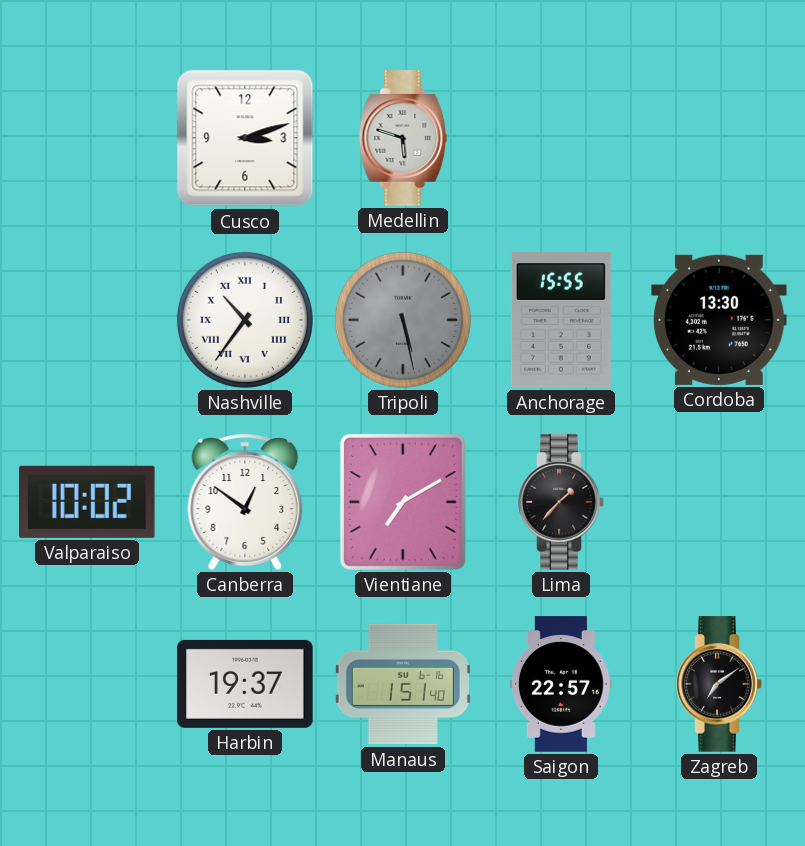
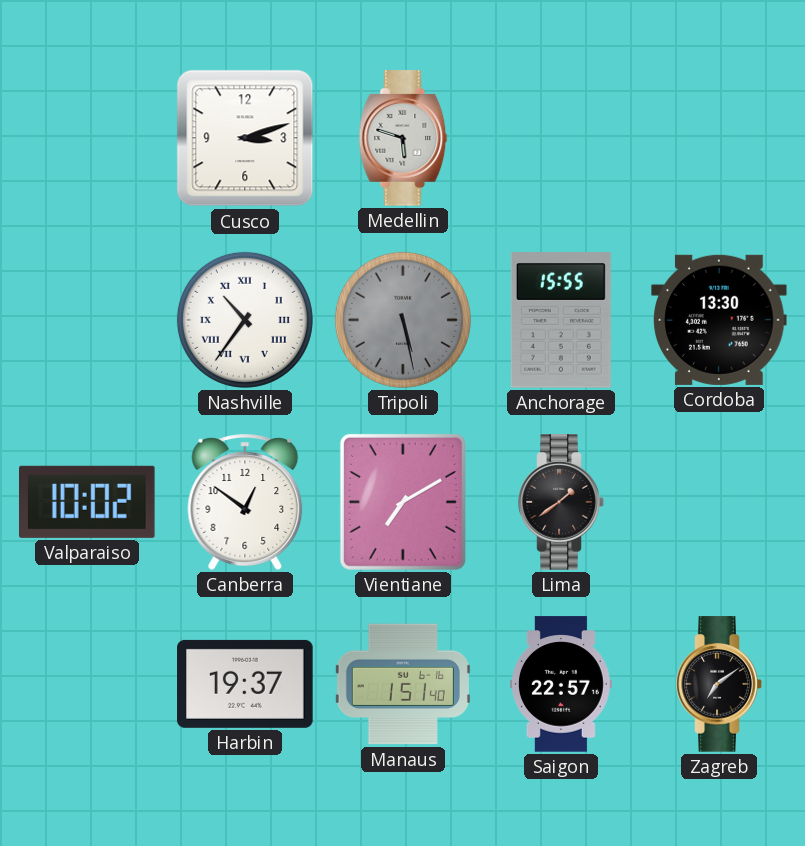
Lima: 1:37 -> 1:39
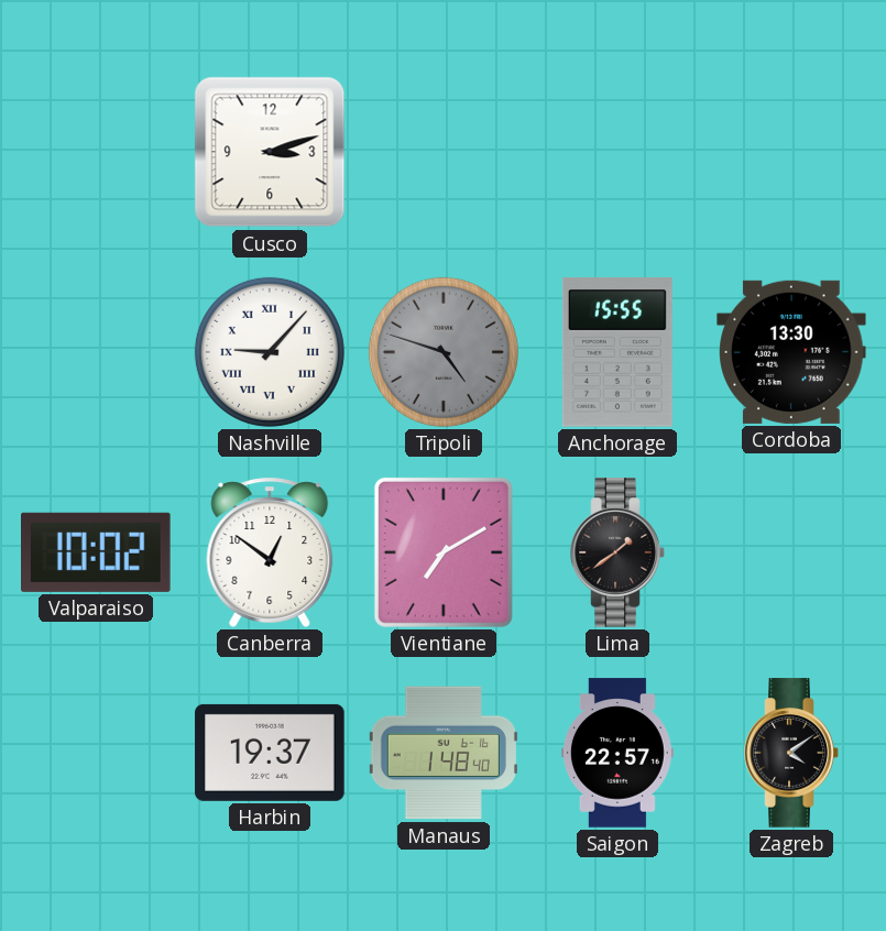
Medellin: 5:48 -> none
Nashville: 10:36 -> 9:07
Tripoli: 5:28 -> 4:48
Manaus: 1:51 -> 1:48
Zagreb: 7:09 -> 4:09
